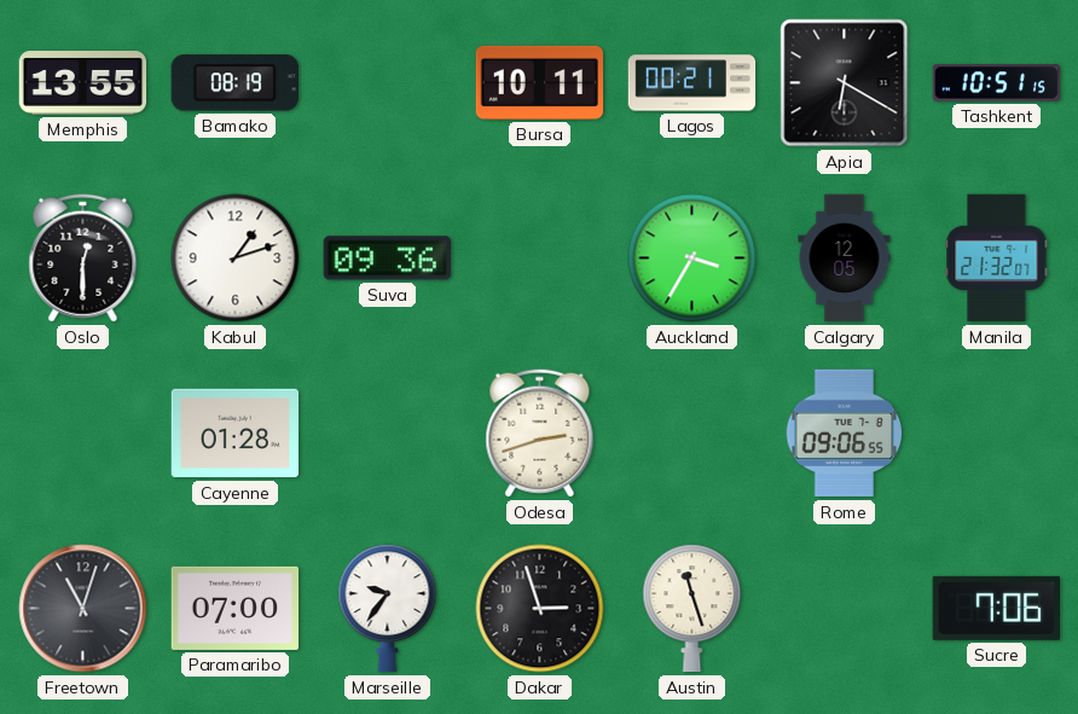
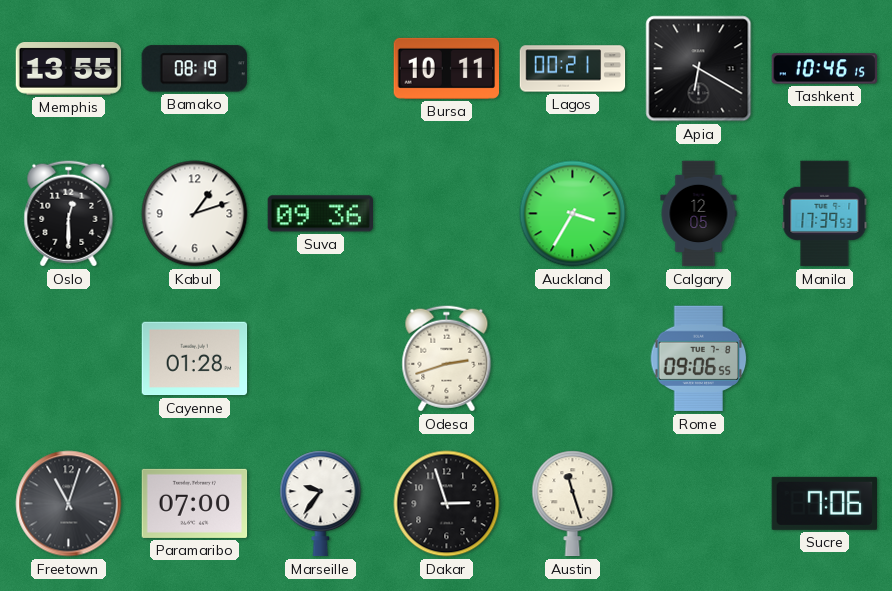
Tashkent: 10:51 -> 10:46
Manila: 21:32 -> 17:39
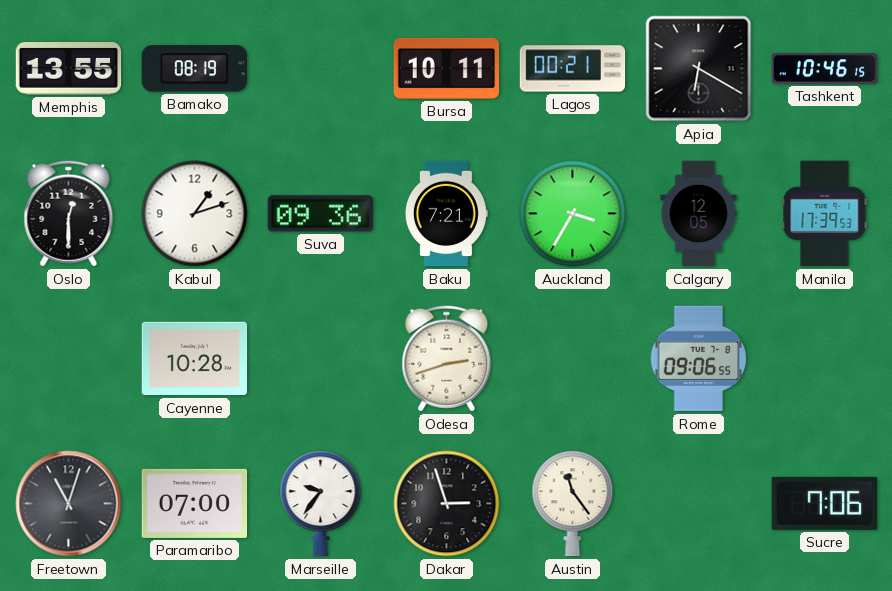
Baku: none -> 7:21
Cayenne: 01:28 -> 10:28
Austin: 11:27 -> 11:24
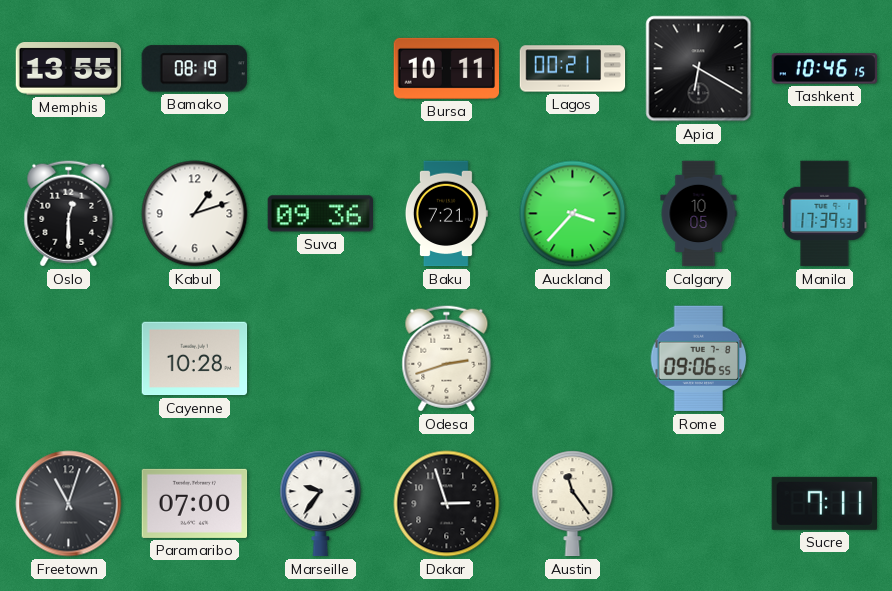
Auckland: 3:35 -> 3:37
Calgary: 12:05 -> 10:05
Sucre: 7:06 -> 7:11
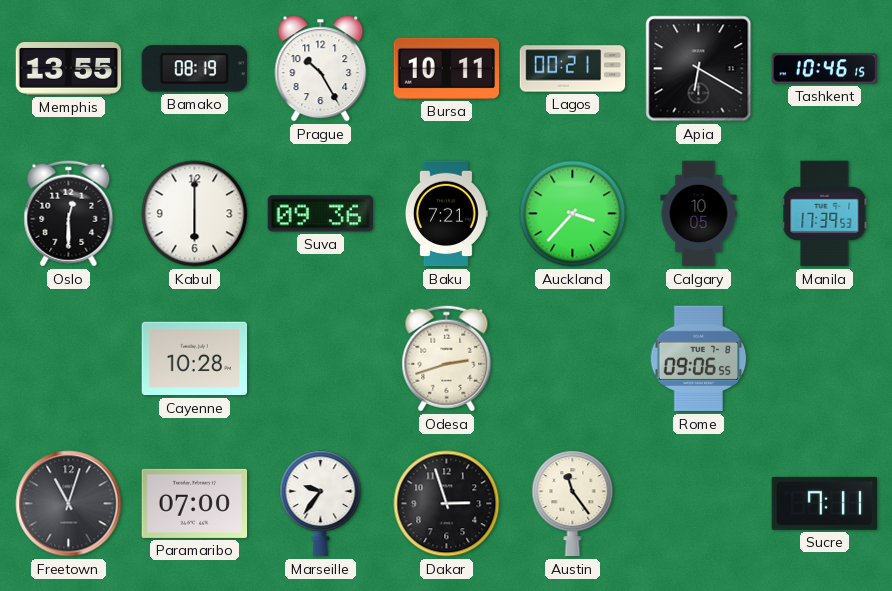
Prague: none -> 10:25
Kabul: 1:12 -> 6:00
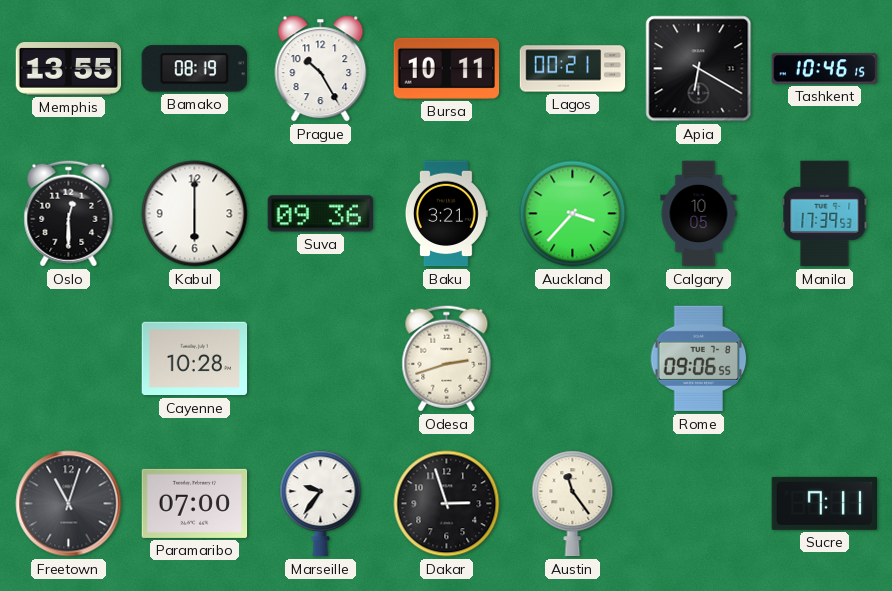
Baku: 7:21 -> 3:21
